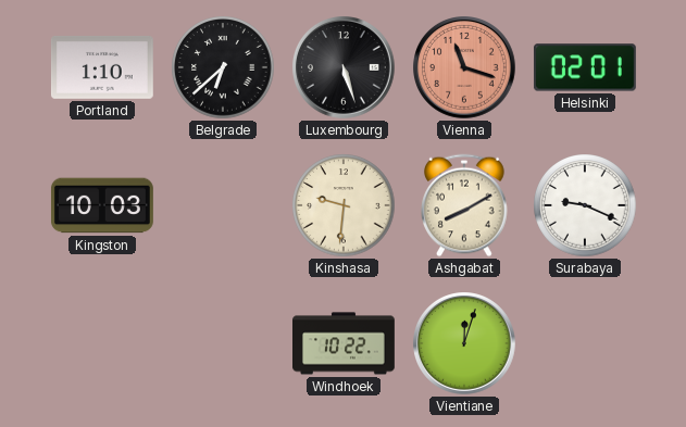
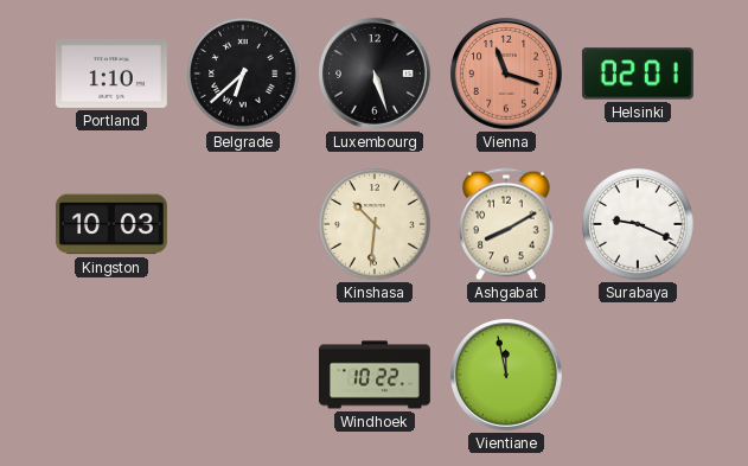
Kinshasa: 9:31 -> 10:31
Vientiane: 12:03 -> 11:58
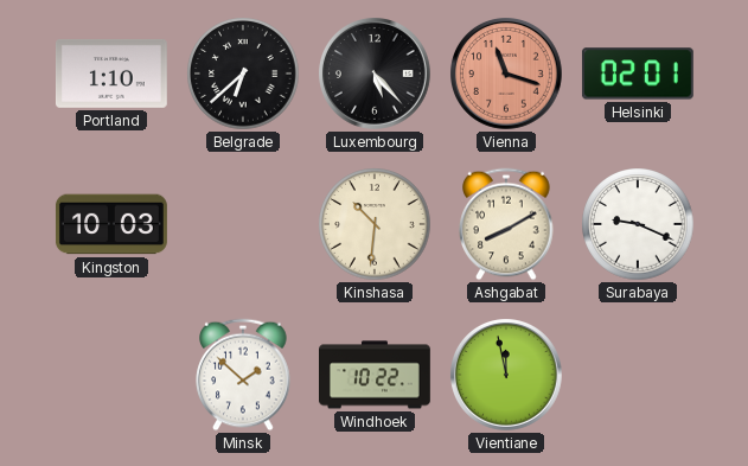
Luxembourg: 5:27 -> 5:23
Minsk: none -> 1:52
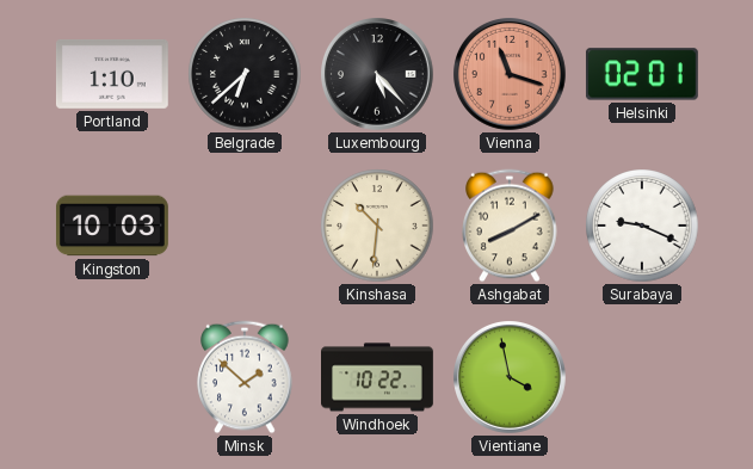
Vientiane: 11:58 -> 3:58
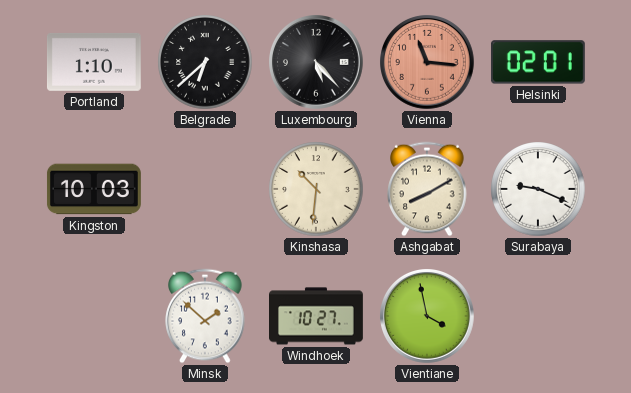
Vienna: 11:18 -> 11:16
Windhoek: 10:22 -> 10:27
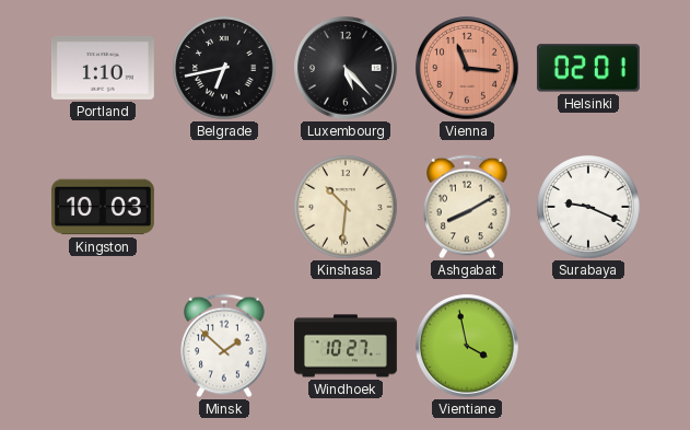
Belgrade: 6:38 -> 6:43
